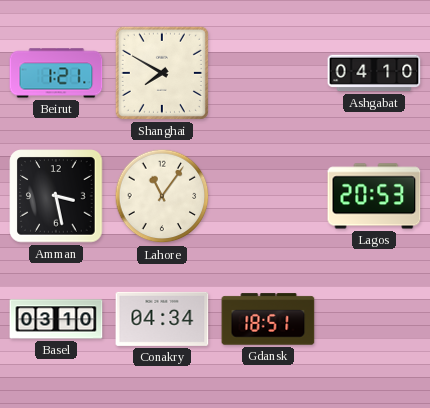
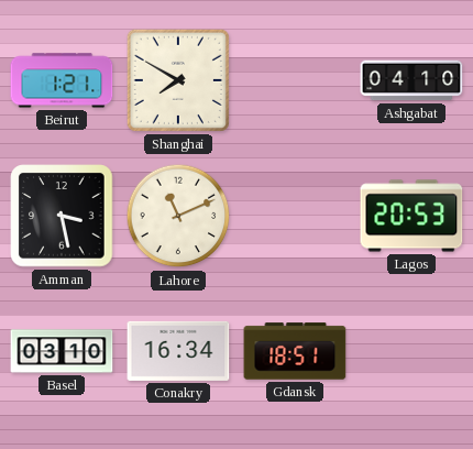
Lahore: 11:06 -> 11:11
Conakry: 04:34 -> 16:34
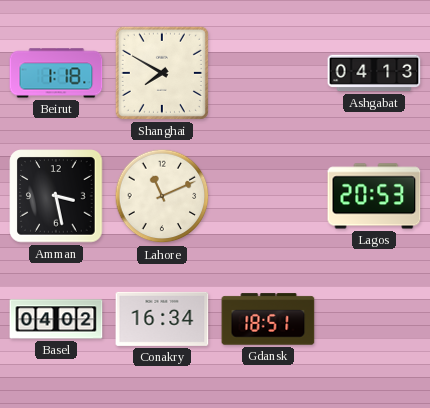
Beirut: 1:21 -> 1:18
Ashgabat: 04:10 -> 04:13
Basel: 03:10 -> 04:02
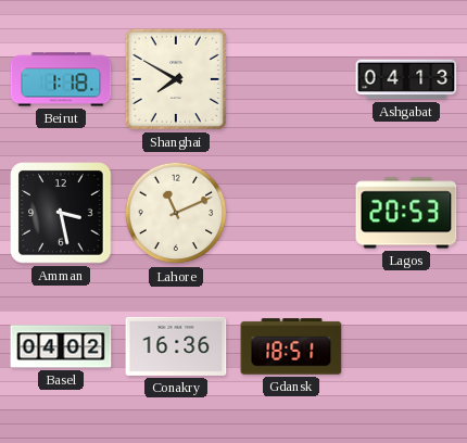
Conakry: 16:34 -> 16:36
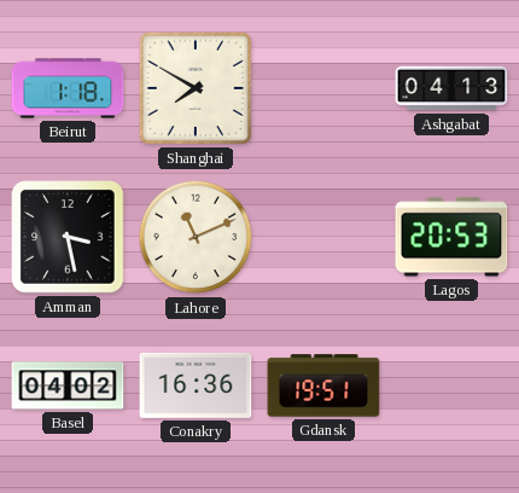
Gdansk: 18:51 -> 19:51
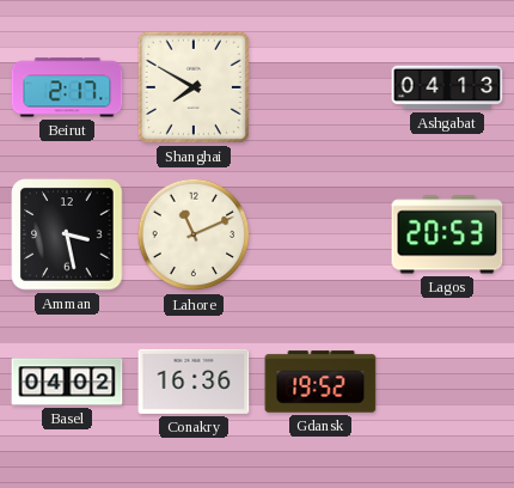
Beirut: 1:18 -> 2:17
Gdansk: 19:51 -> 19:52
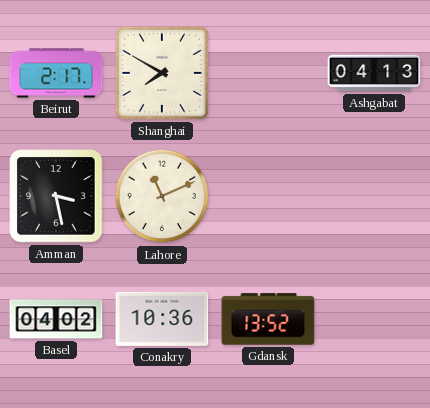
Lagos: 20:53 -> none
Conakry: 16:36 -> 10:36
Gdansk: 19:52 -> 13:52
